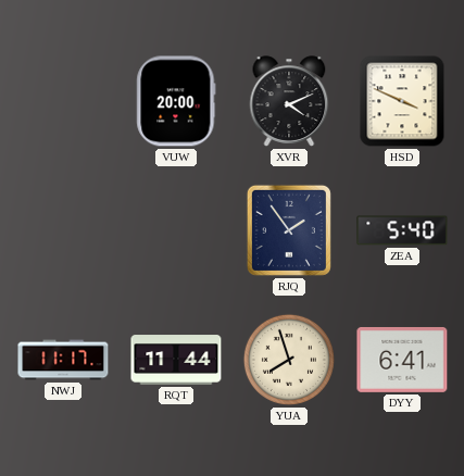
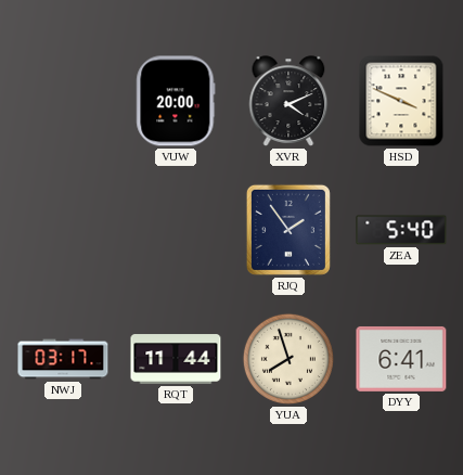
NWJ: 11:17 -> 03:17
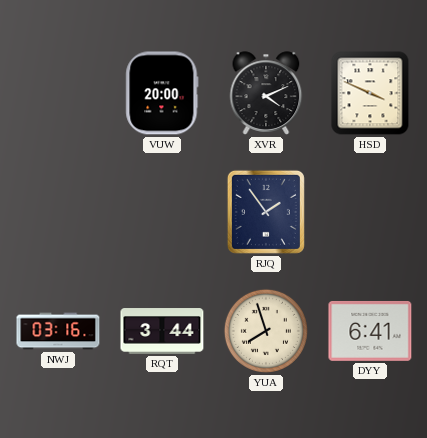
ZEA: 5:40 -> none
NWJ: 03:17 -> 03:16
RQT: 11:44 -> 3:44
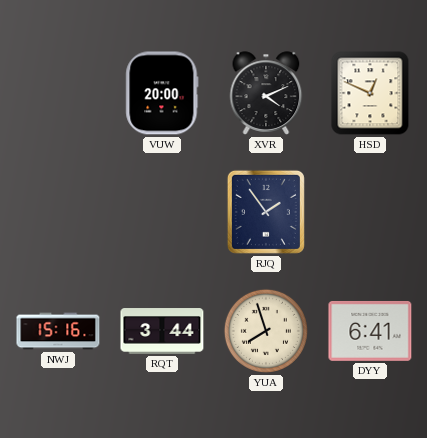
HSD: 3:49 -> 12:49
NWJ: 03:16 -> 15:16
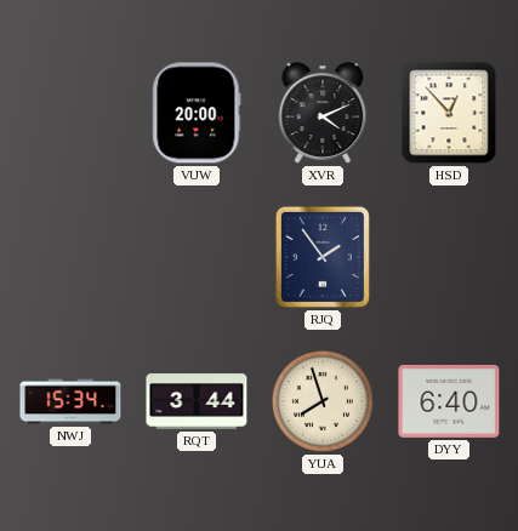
HSD: 12:49 -> 12:53
NWJ: 15:16 -> 15:34
DYY: 6:41 -> 6:40
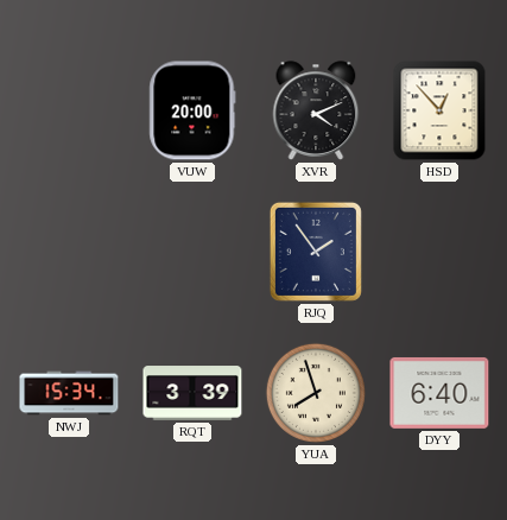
RQT: 3:44 -> 3:39
